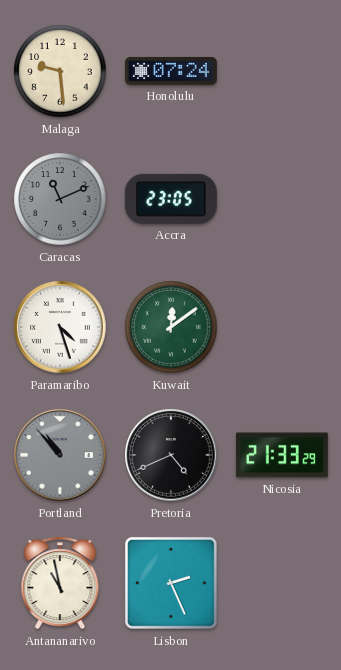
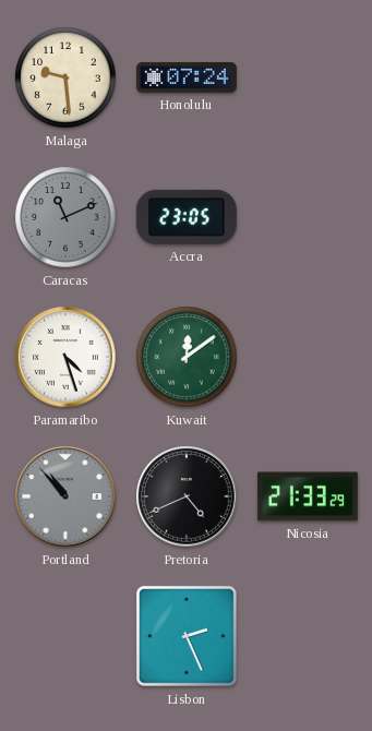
Antananarivo: 10:58 -> none
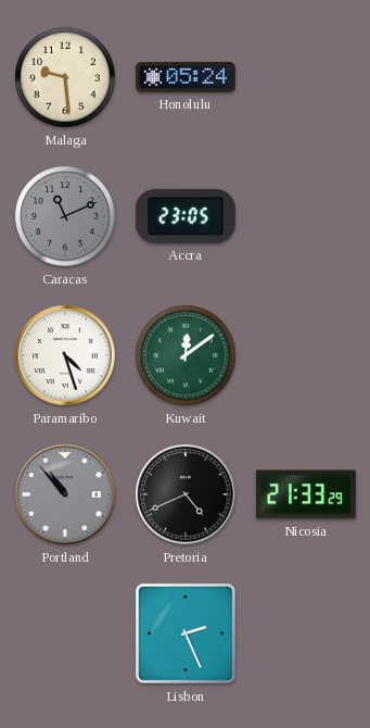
Honolulu: 07:24 -> 05:24
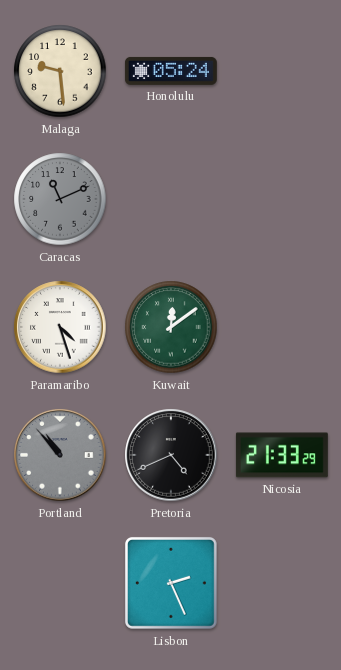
Accra: 23:05 -> none
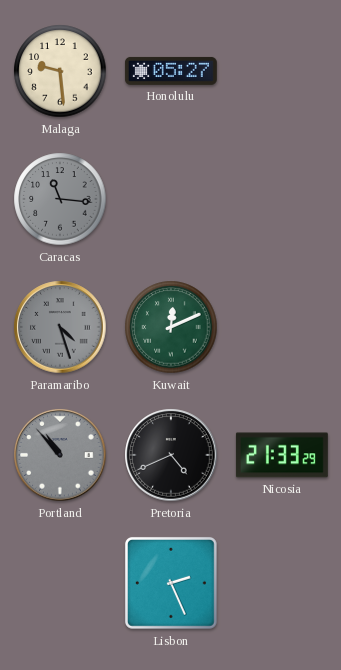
Honolulu: 05:24 -> 05:27
Caracas: 11:11 -> 11:16
Paramaribo dial: white -> grey
Kuwait: 12:09 -> 12:11
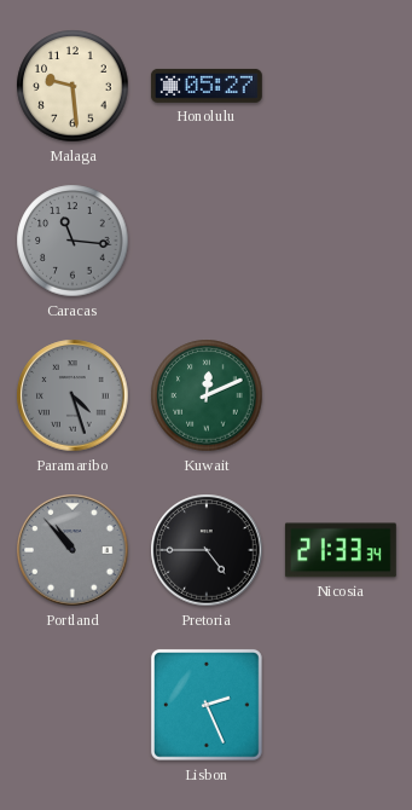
Pretoria: 4:41 -> 4:45
Nicosia: 21:33:29 -> 21:33:34
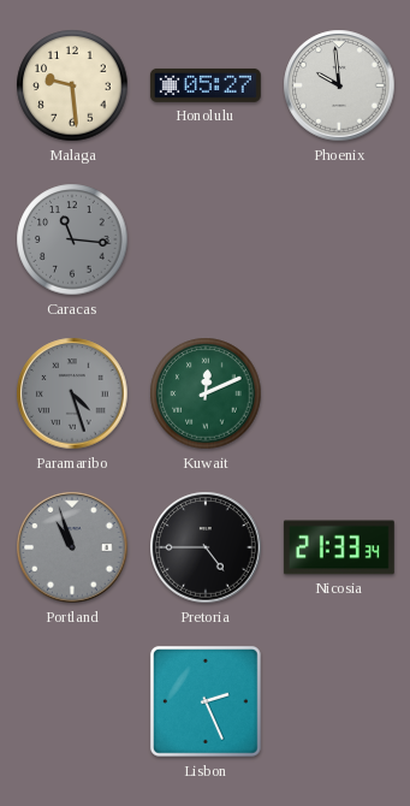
Phoenix: none -> 9:59
Portland: 10:53 -> 10:57
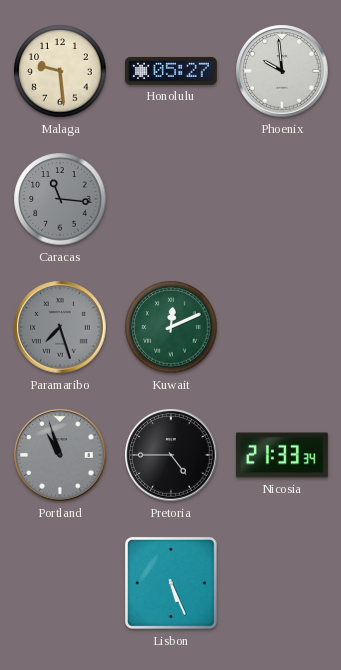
Paramaribo: 4:27 -> 7:27
Lisbon: 2:26 -> 5:26
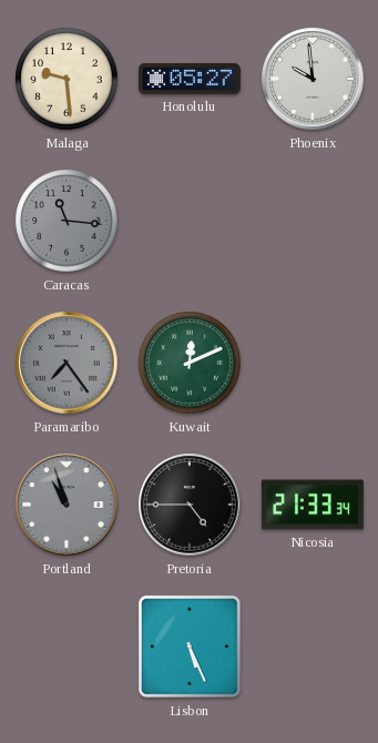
Paramaribo: 7:27 -> 7:24
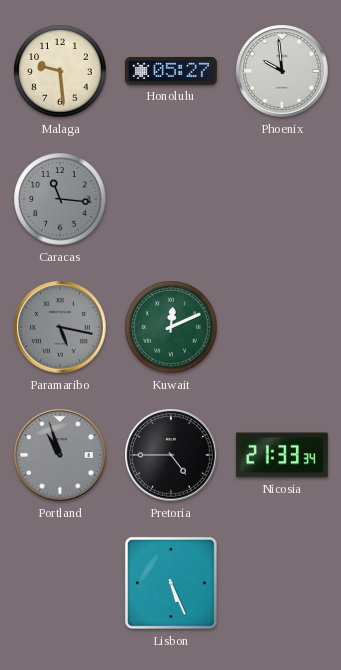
Paramaribo: 7:24 -> 5:17
